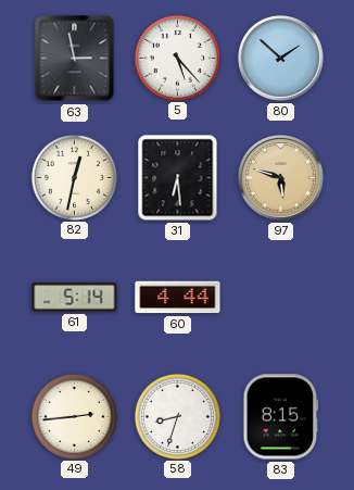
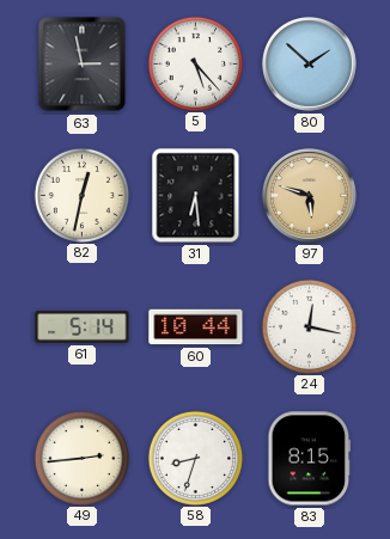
60: 4:44 -> 10:44
24: none -> 12:17
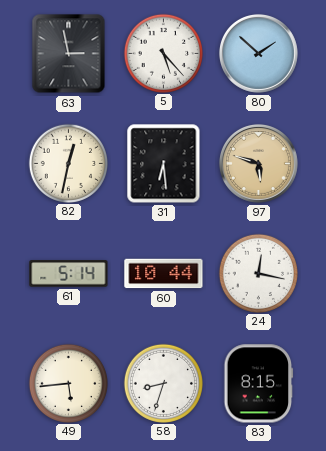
49: 2:44 -> 5:44
